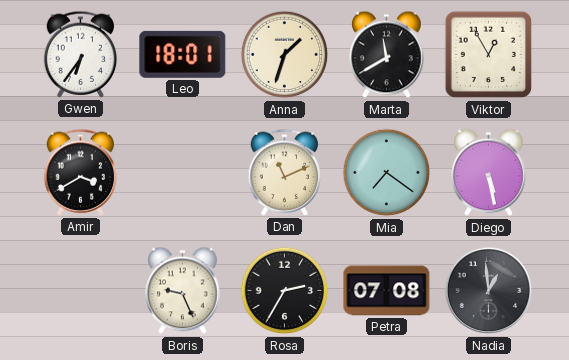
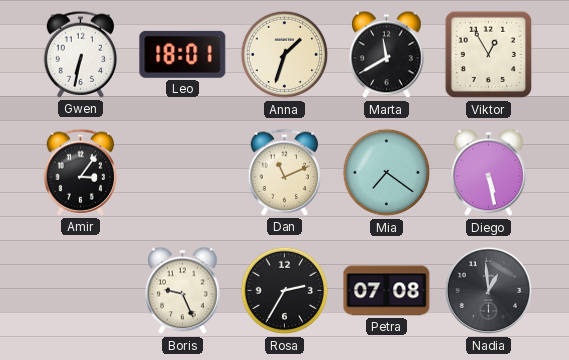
Gwen: 6:36 -> 6:32
Amir: 3:40 -> 3:06
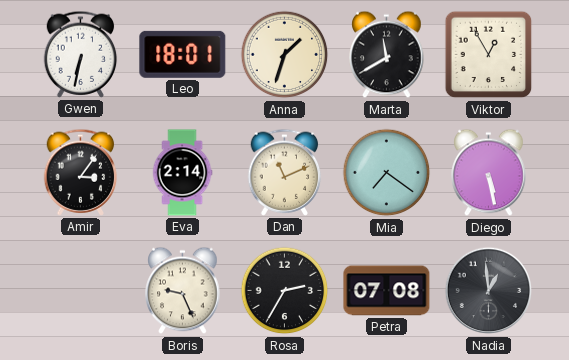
Eva: none -> 2:14
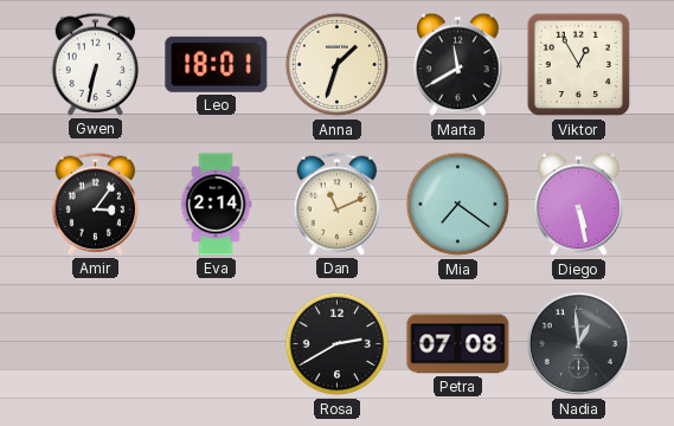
Boris: 9:26 -> none
Rosa: 2:35 -> 2:40
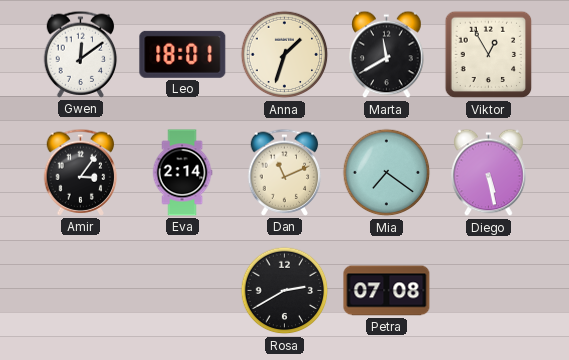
Gwen: 6:32 -> 12:09
Nadia: 12:59 -> none
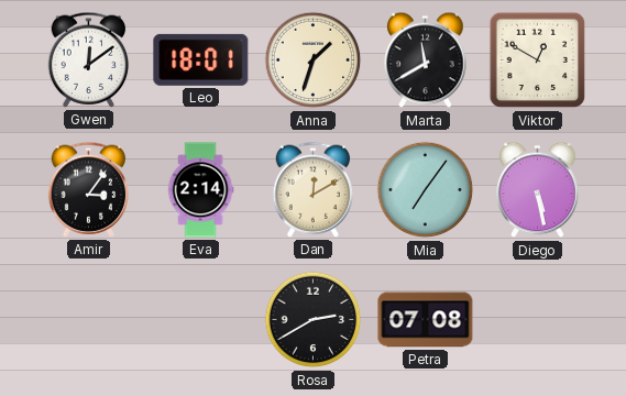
Viktor: 12:55 -> 12:50
Dan: 11:11 -> 12:10
Mia: 7:21 -> 7:06
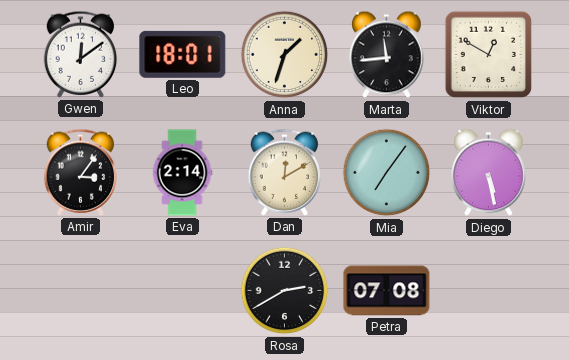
Marta: 11:40 -> 11:44
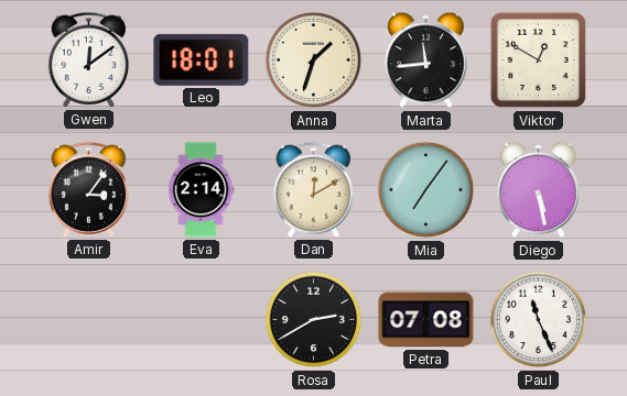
Paul: none -> 11:26
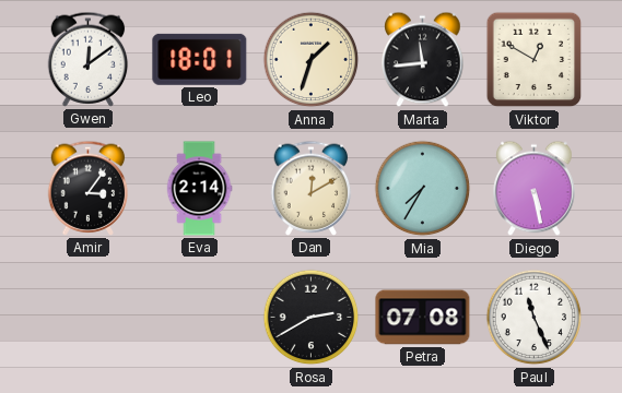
Mia: 7:06 -> 7:35
